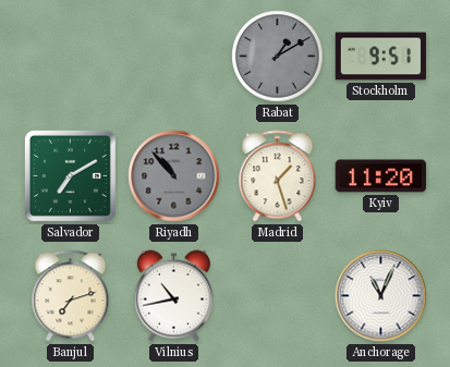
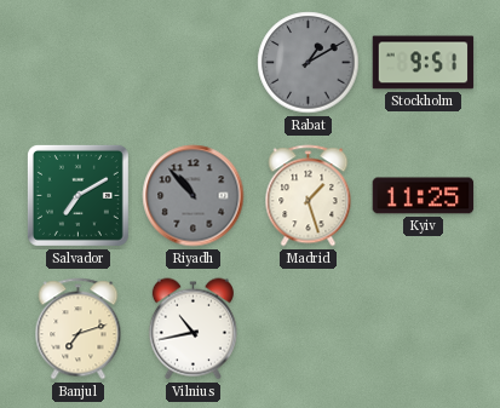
Kyiv: 11:20 -> 11:25
Anchorage: 11:04 -> none
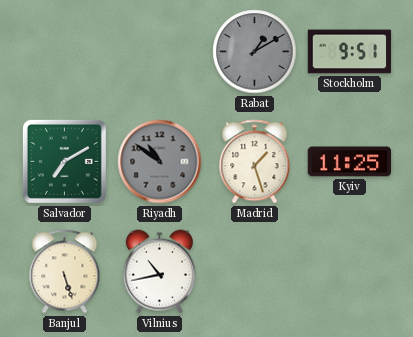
Riyadh: 10:53 -> 10:51
Banjul: 7:12 -> 5:27
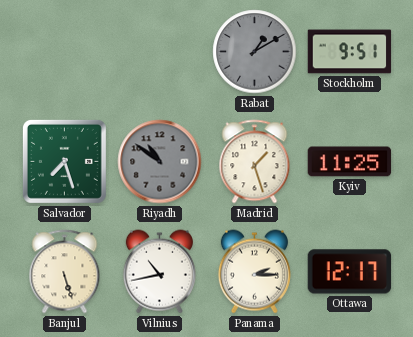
Salvador: 7:10 -> 7:27
Panama: none -> 2:15
Ottawa: none -> 12:17
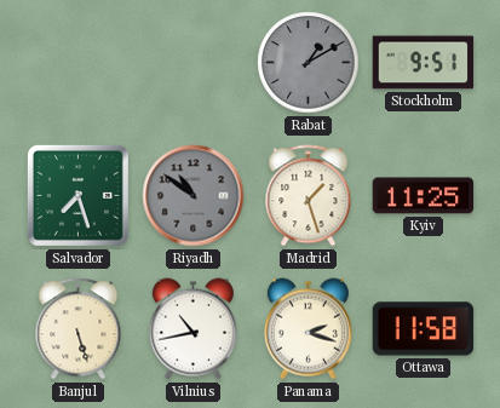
Panama: 2:15 -> 2:18
Ottawa: 12:17 -> 11:58
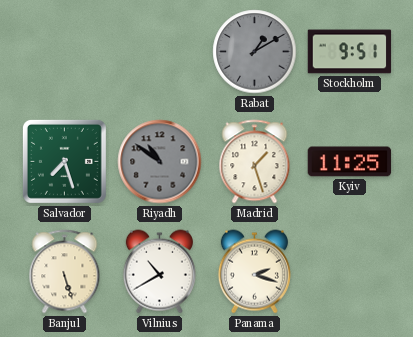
Vilnius: 10:43 -> 10:40
Ottawa: 11:58 -> none
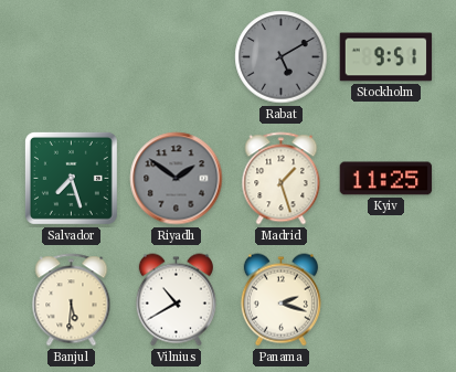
Rabat: 1:10 -> 5:10
Riyadh: 10:51 -> 1:51
Banjul: 5:27 -> 5:31
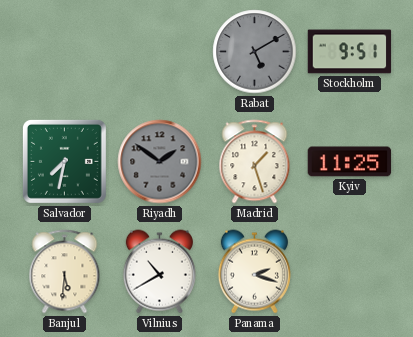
Salvador: 7:27 -> 7:32
